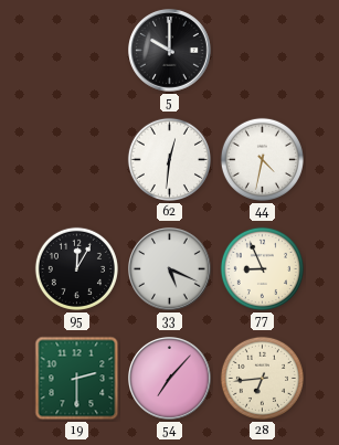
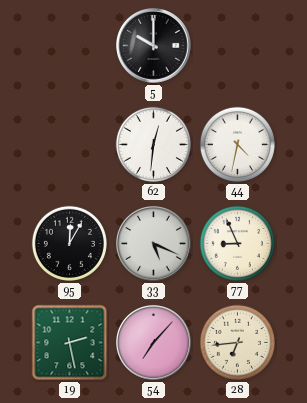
19: 2:30 -> 2:28
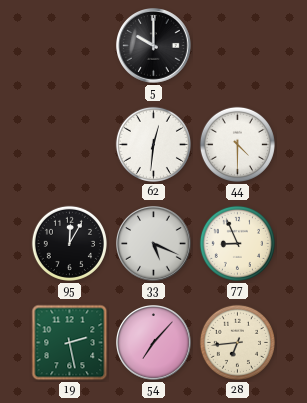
44: 4:32 -> 4:30
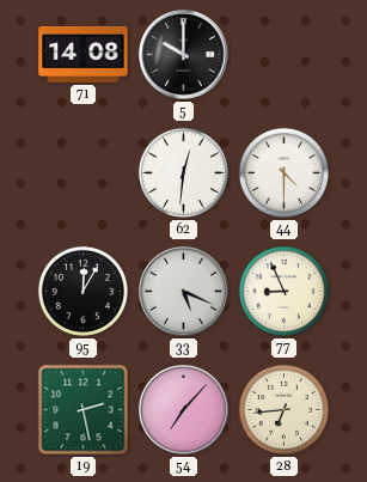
71: none -> 14:08
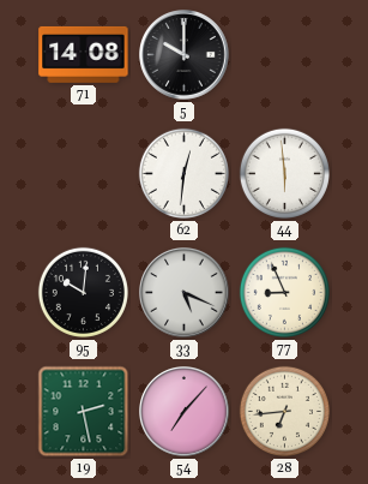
44: 4:30 -> 5:59
95: 12:05 -> 10:01
